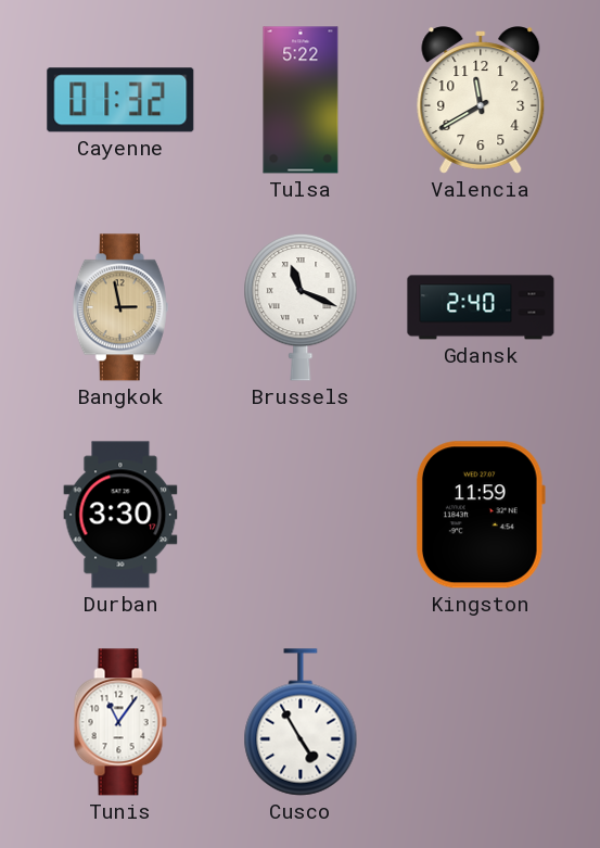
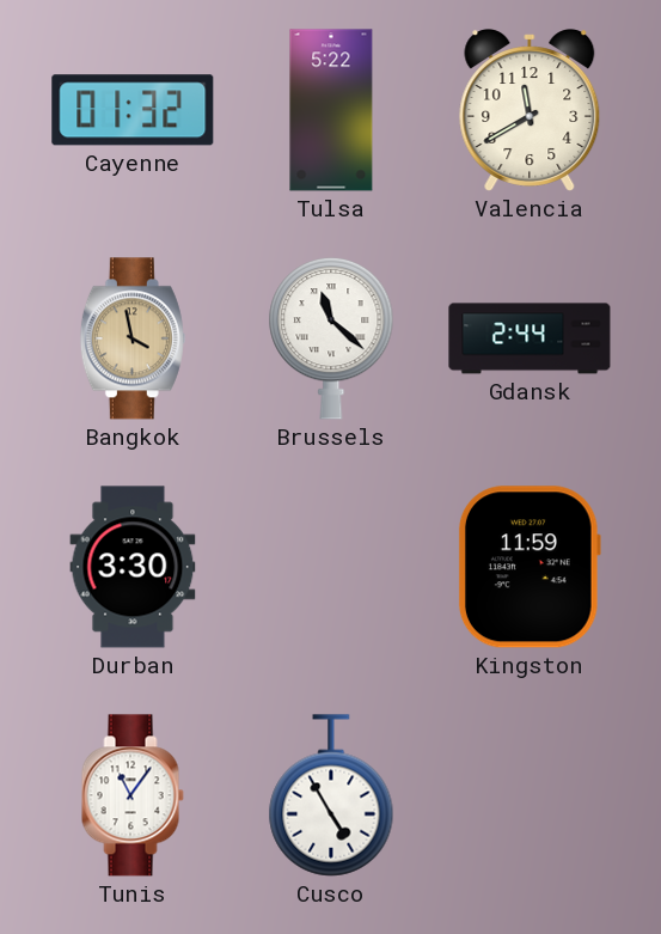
Bangkok: 2:58 -> 3:58
Brussels: 11:19 -> 11:22
Gdansk: 2:40 -> 2:44
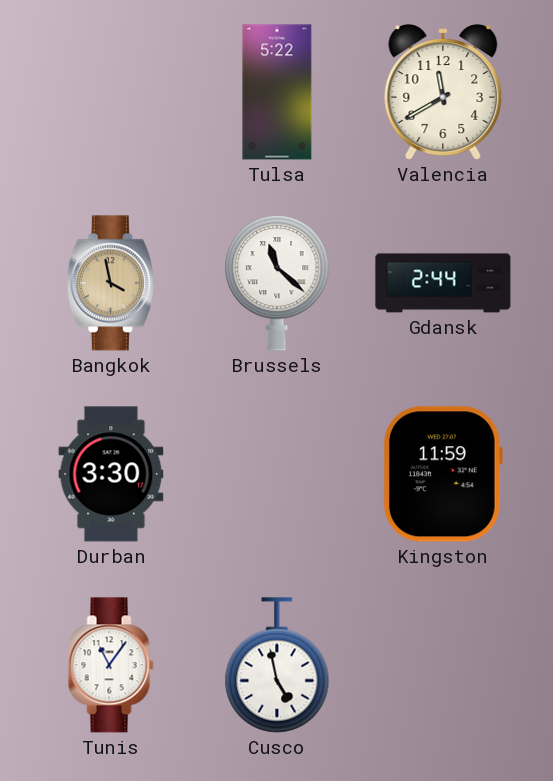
Cayenne: 01:32 -> none
Cusco: 4:55 -> 4:58
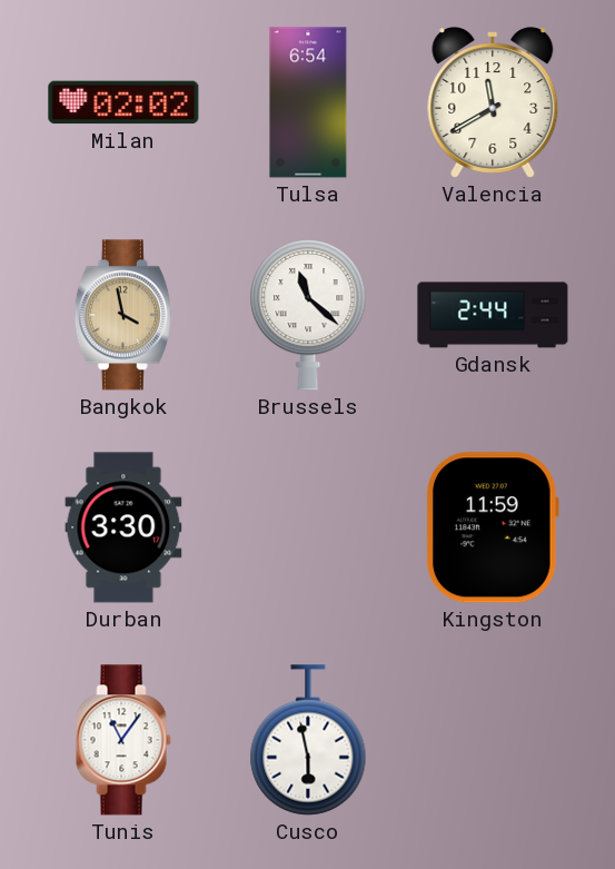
Milan: none -> 02:02
Tulsa: 5:22 -> 6:54
Cusco: 4:58 -> 5:58
